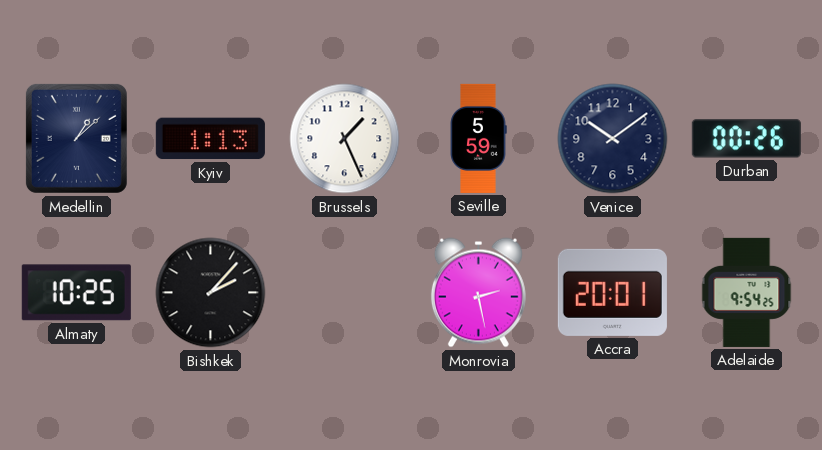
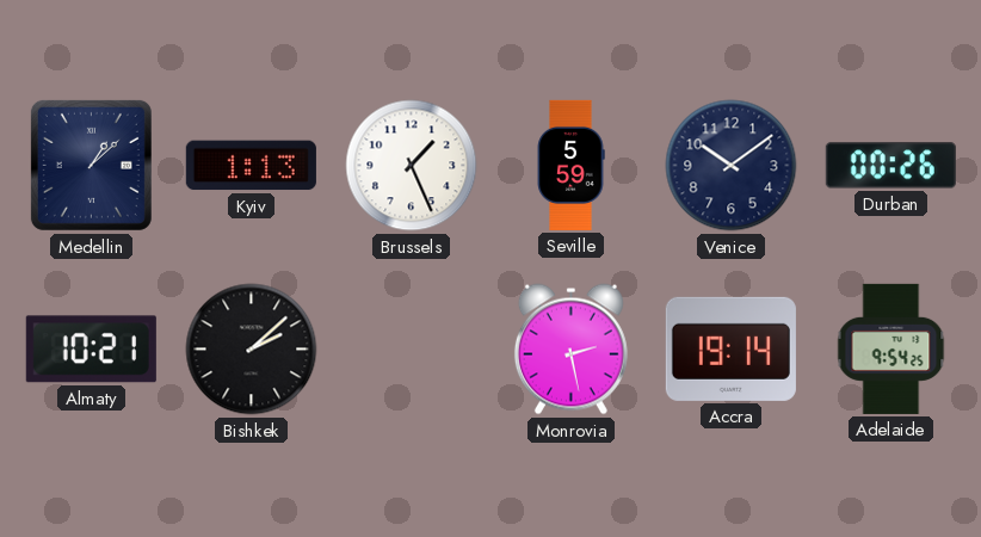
Almaty: 10:25 -> 10:21
Bishkek: 2:07 -> 2:08
Accra: 20:01 -> 19:14
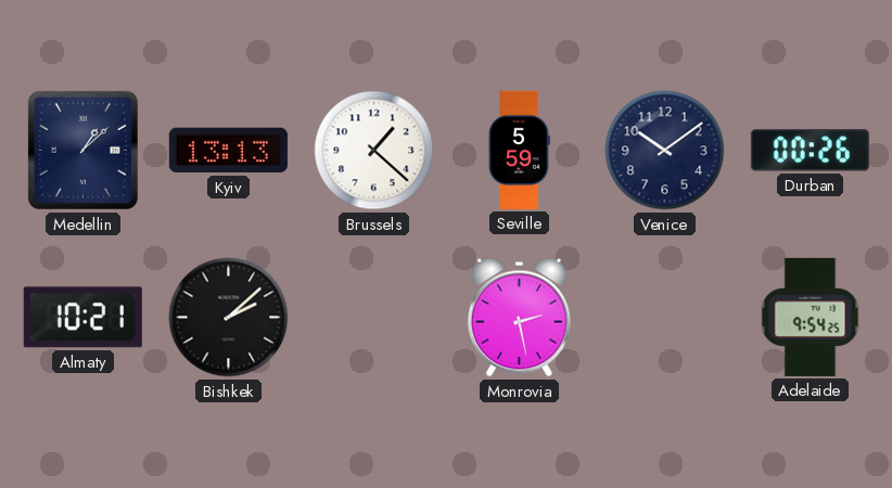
Kyiv: 1:13 -> 13:13
Brussels: 1:26 -> 1:22
Accra: 19:14 -> none
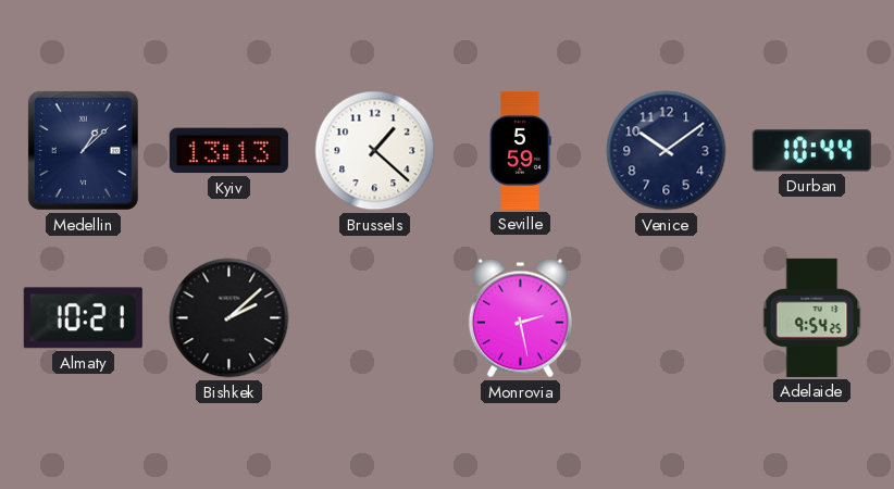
Durban: 00:26 -> 10:44
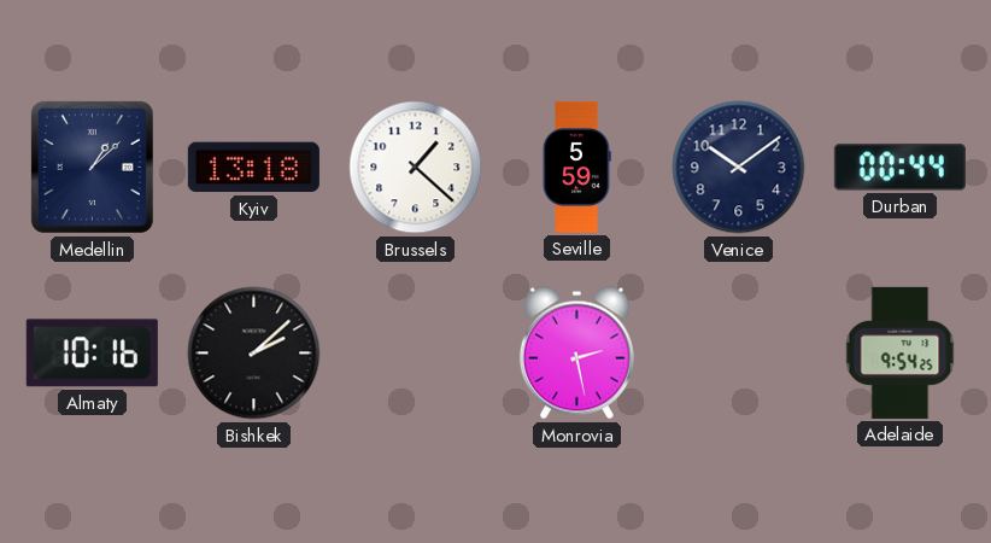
Kyiv: 13:13 -> 13:18
Durban: 10:44 -> 00:44
Almaty: 10:21 -> 10:16
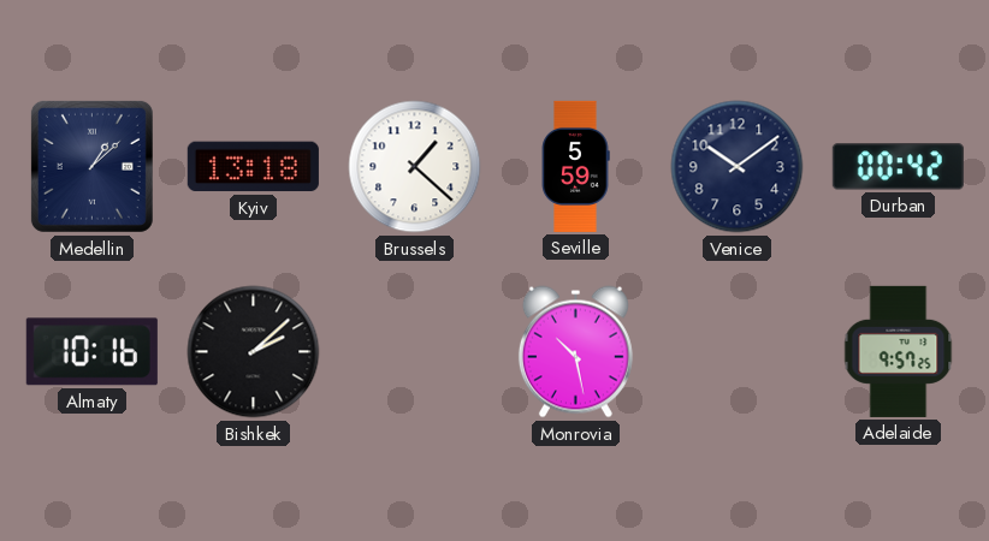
Durban: 00:44 -> 00:42
Monrovia: 2:28 -> 10:28
Adelaide: 9:54 -> 9:57
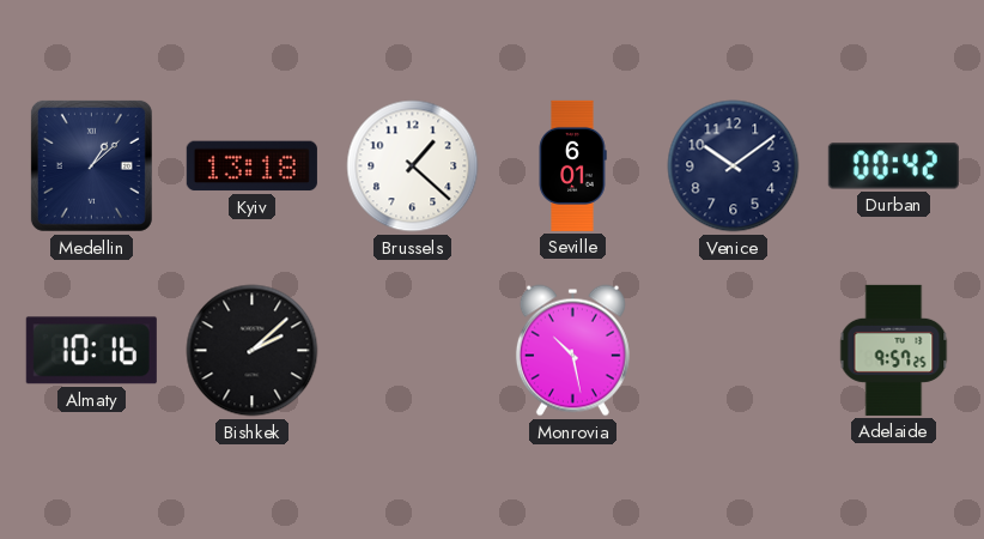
Seville: 5:59 -> 6:01
